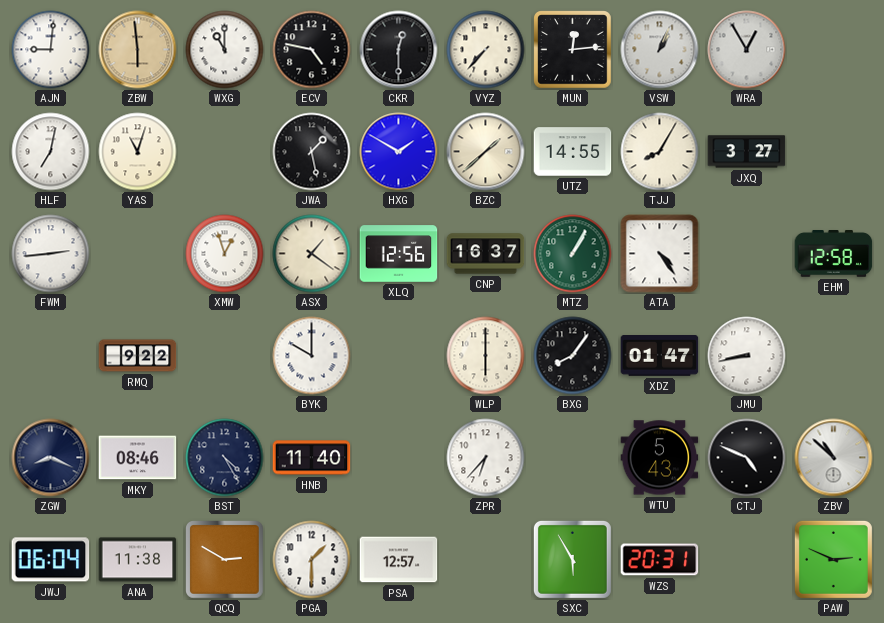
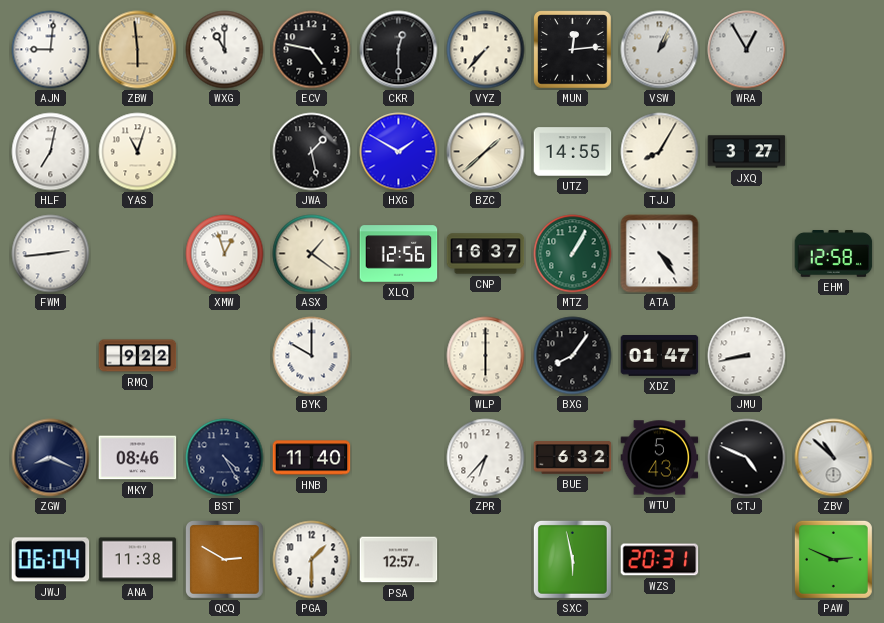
BUE: none -> 6:32
SXC: 5:55 -> 5:58
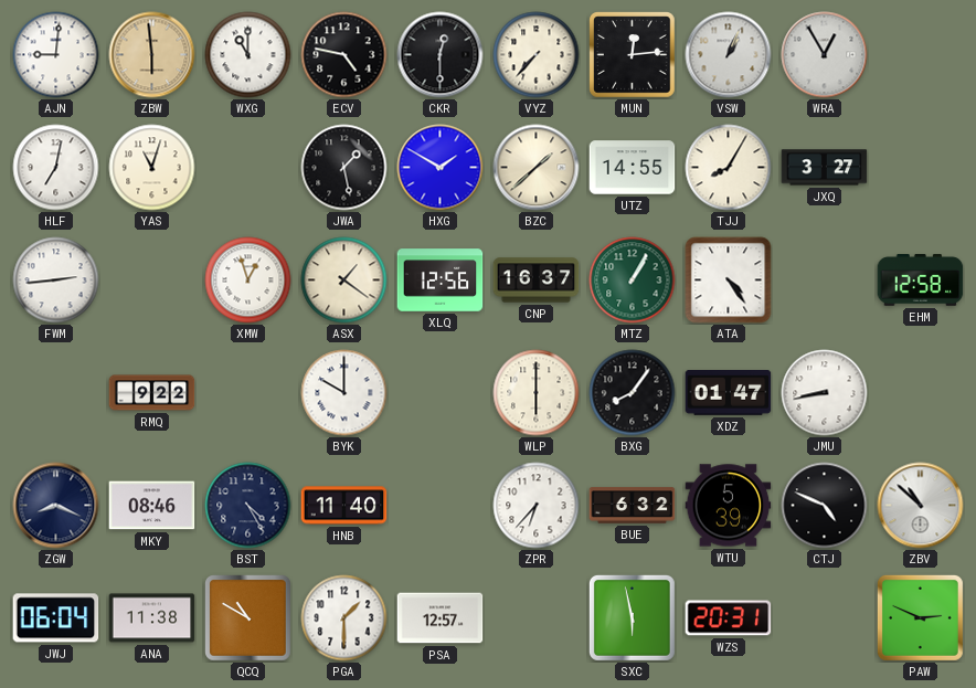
WTU: 5:43 -> 5:39
QCQ: 2:50 -> 10:50
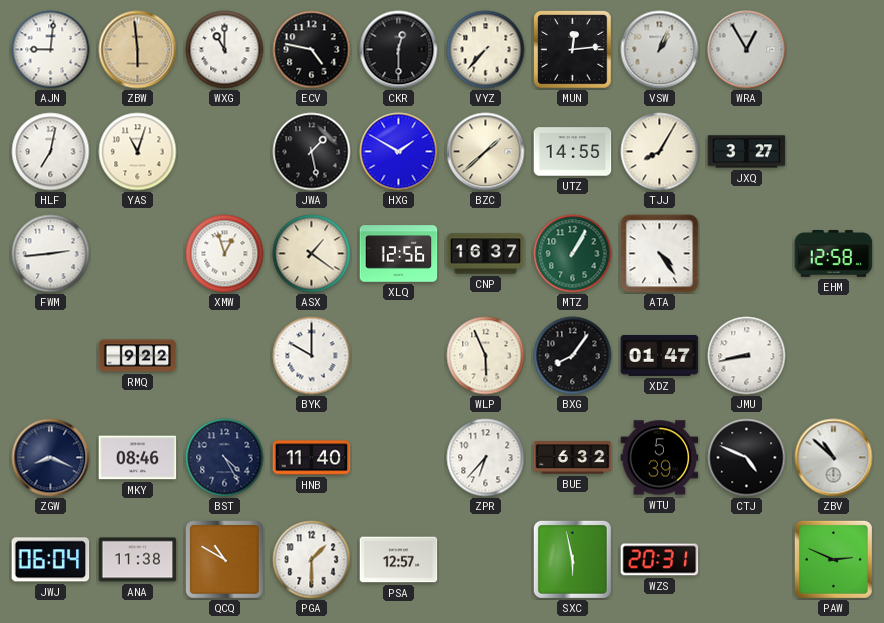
WLP: 6:00 -> 5:56
